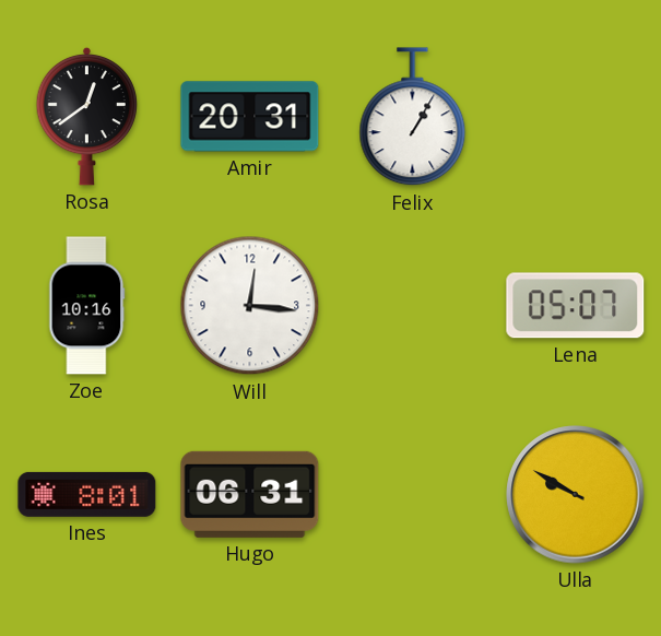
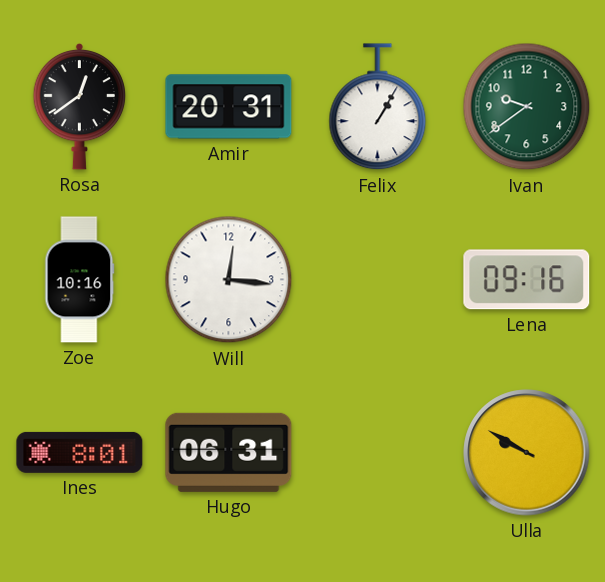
Ivan: none -> 9:39
Lena: 05:07 -> 09:16
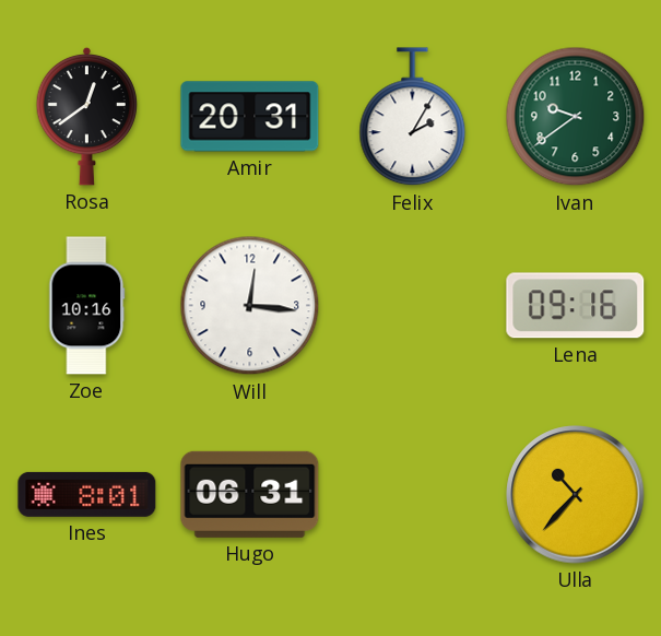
Felix: 1:05 -> 2:05
Ulla: 9:50 -> 10:37
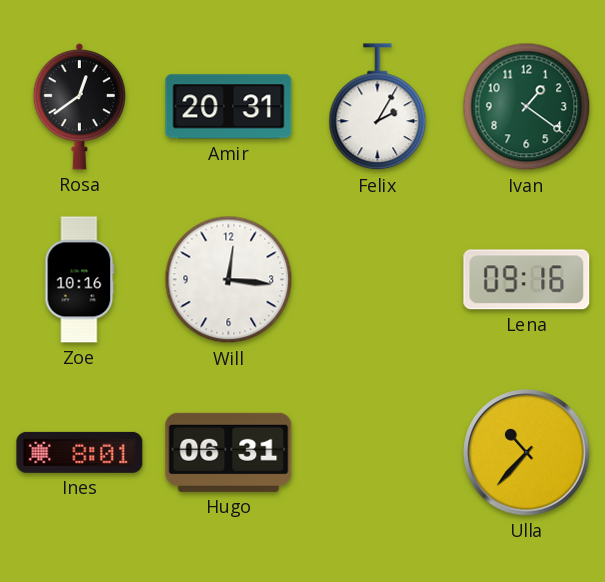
Ivan: 9:39 -> 1:21
